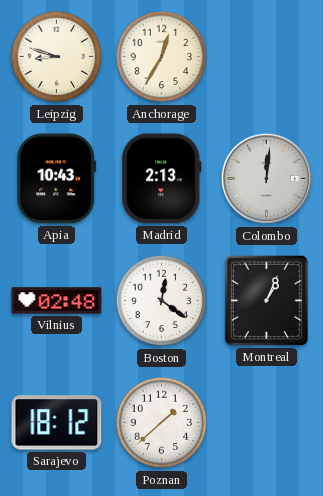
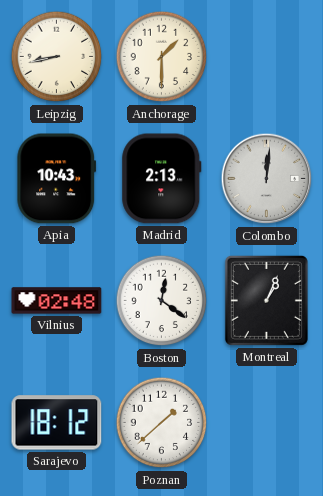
Leipzig: 8:48 -> 8:43
Anchorage: 12:35 -> 1:30
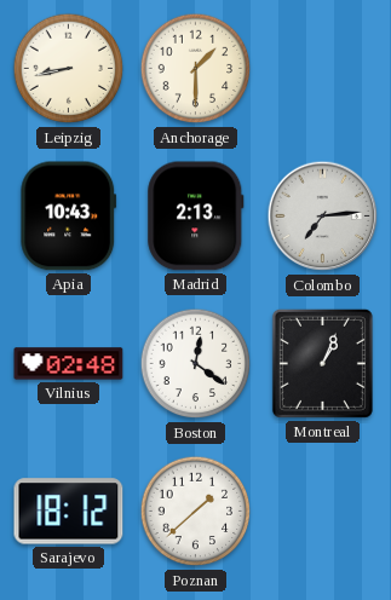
Colombo: 12:01 -> 7:14
